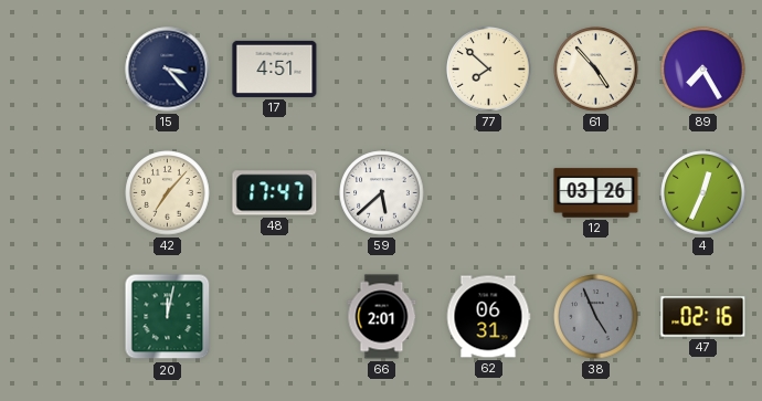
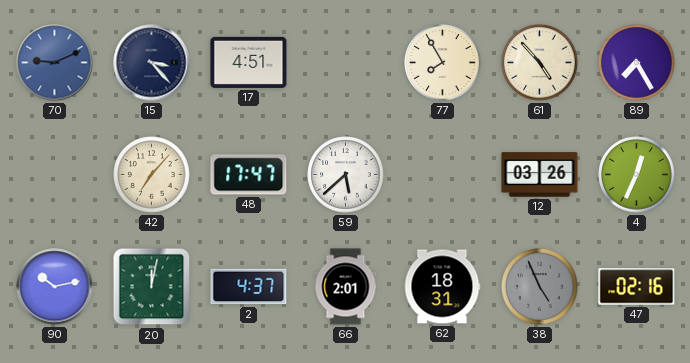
70: none -> 9:11
77: 7:52 -> 7:55
90: none -> 10:13
2: none -> 4:37
62: 06:31 -> 18:31
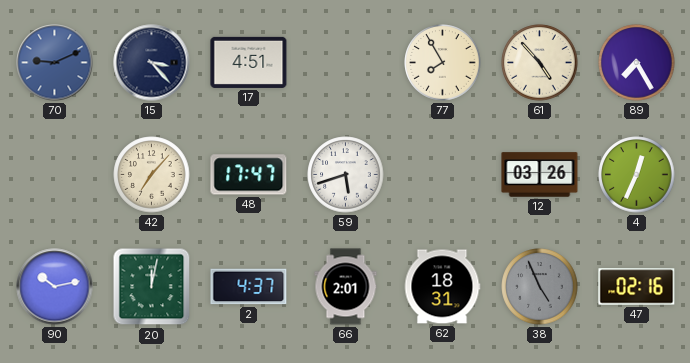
59: 5:38 -> 5:42
